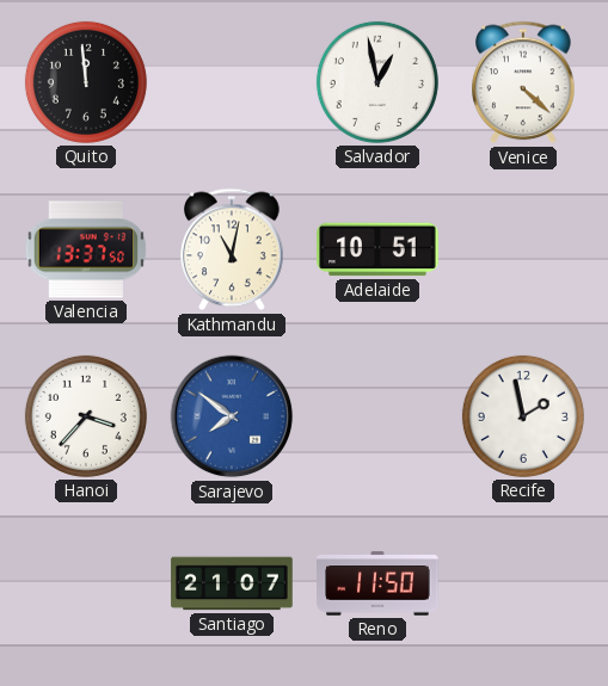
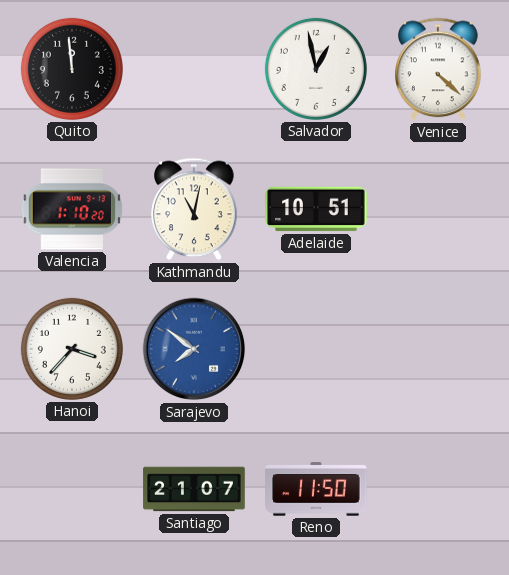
Valencia: 13:37 -> 1:10
Recife: 1:58 -> none
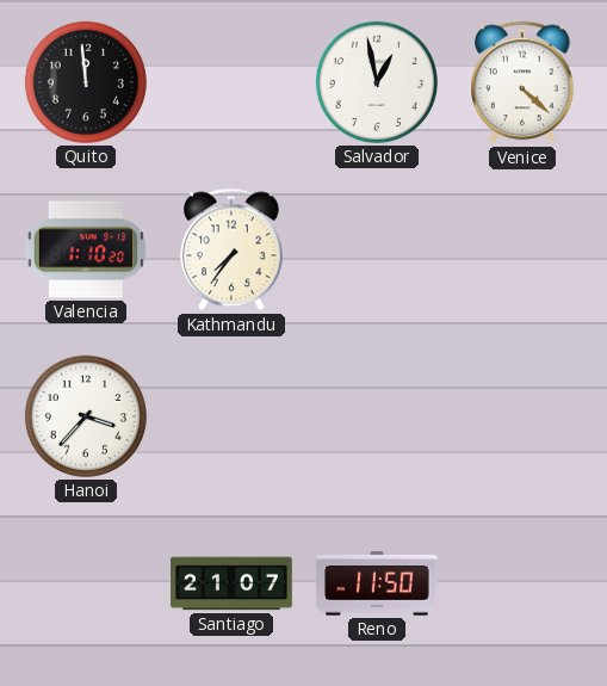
Kathmandu: 11:02 -> 7:36
Adelaide: 10:51 -> none
Sarajevo: 7:51 -> none
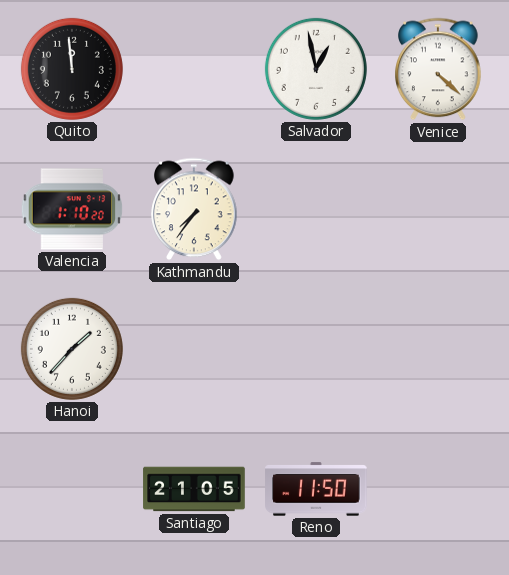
Hanoi: 3:37 -> 1:37
Santiago: 21:07 -> 21:05
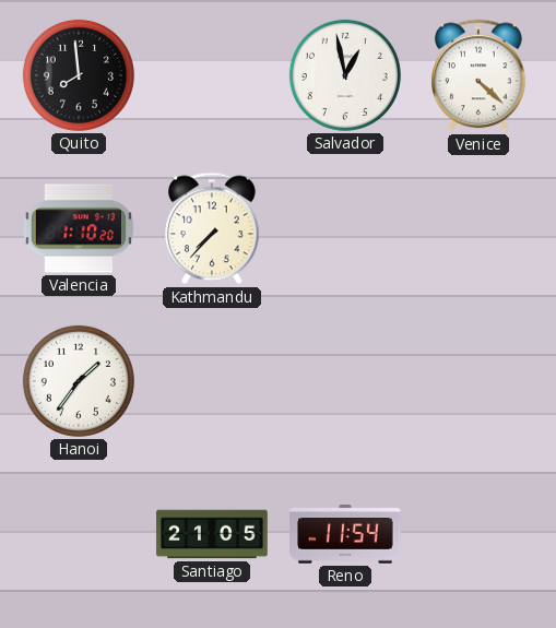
Quito: 11:59 -> 7:59
Kathmandu: 7:36 -> 7:37
Hanoi: 1:37 -> 1:36
Reno: 11:50 -> 11:54
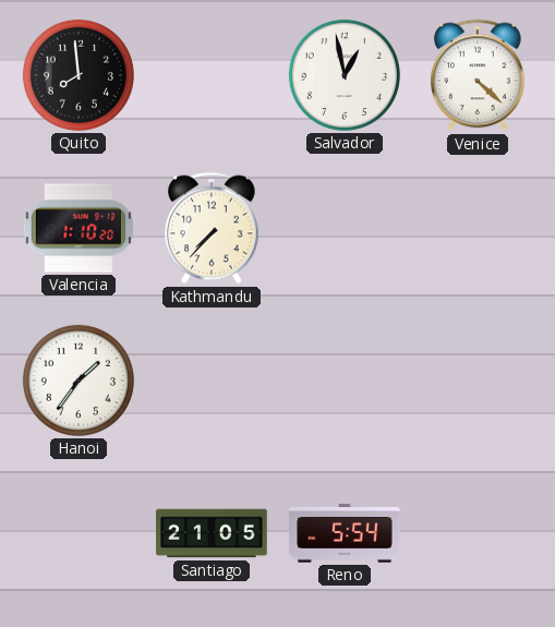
Reno: 11:54 -> 5:54
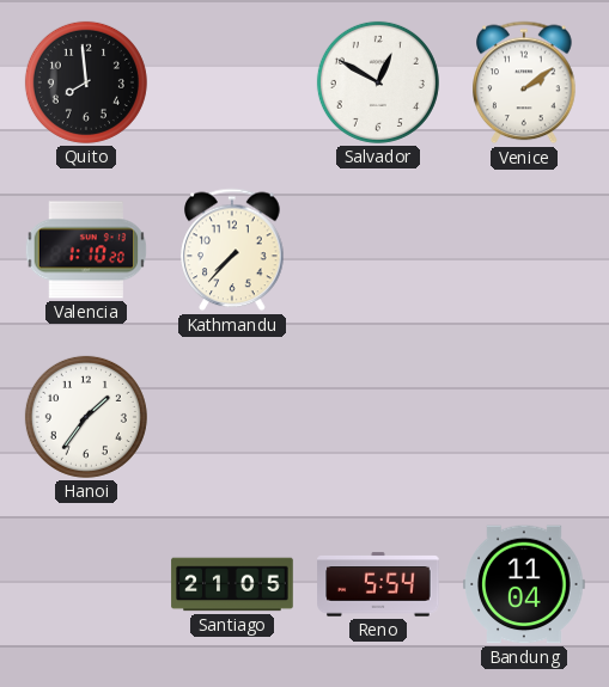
Salvador: 12:58 -> 12:50
Venice: 4:22 -> 2:09
Bandung: none -> 11:04
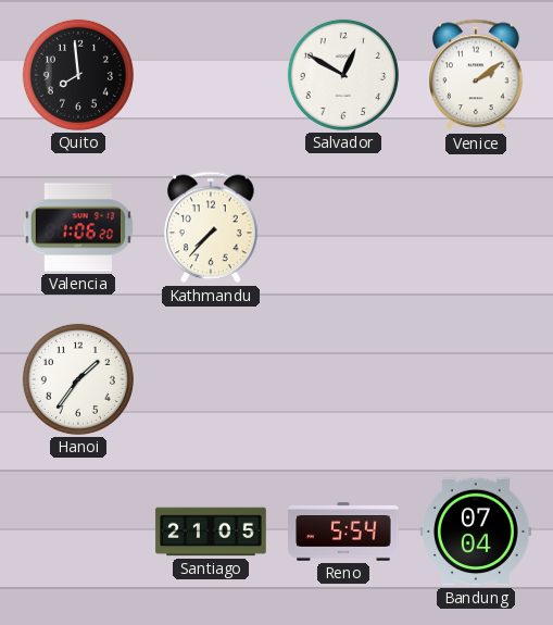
Valencia: 1:10 -> 1:06
Bandung: 11:04 -> 07:04
